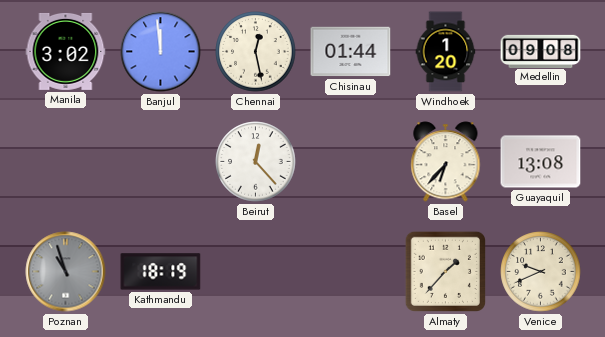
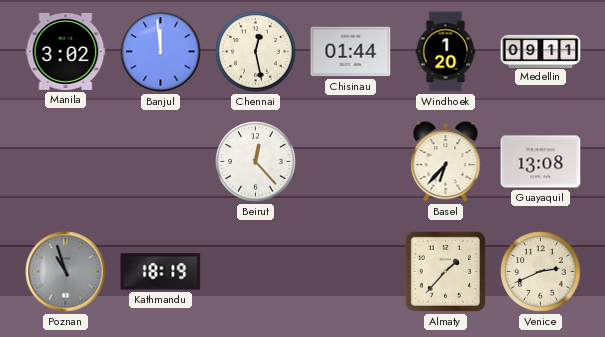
Medellin: 09:08 -> 09:11
Venice: 9:41 -> 2:41
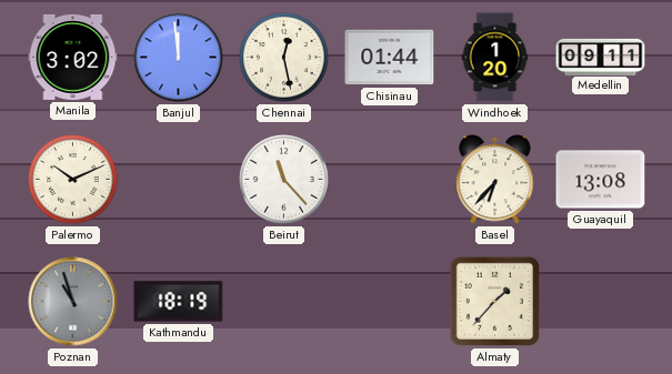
Palermo: none -> 10:11
Beirut: 12:23 -> 11:23
Venice: 2:41 -> none
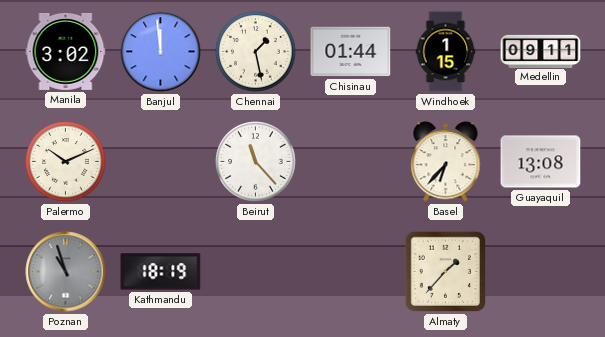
Chennai: 12:28 -> 1:28
Windhoek: 1:20 -> 1:15
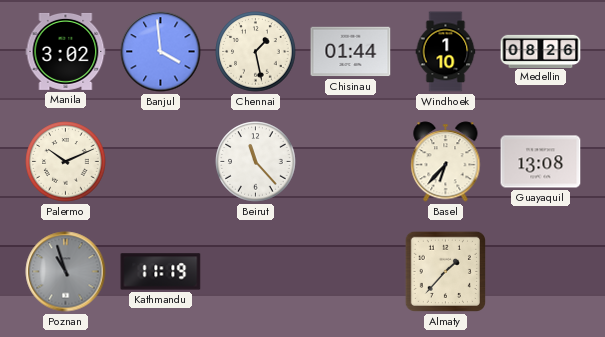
Banjul: 11:59 -> 3:59
Windhoek: 1:15 -> 1:10
Medellin: 09:11 -> 08:26
Kathmandu: 18:19 -> 11:19
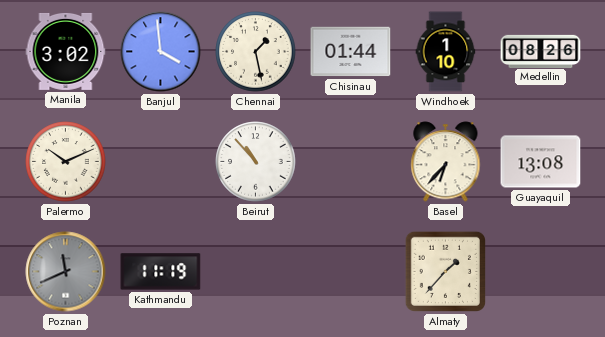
Beirut: 11:23 -> 10:53
Poznan: 10:57 -> 11:41
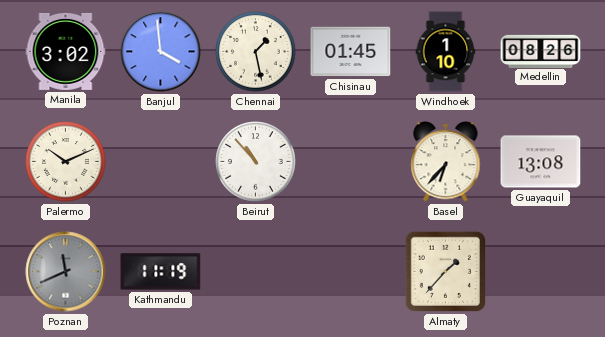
Chisinau: 01:44 -> 01:45
